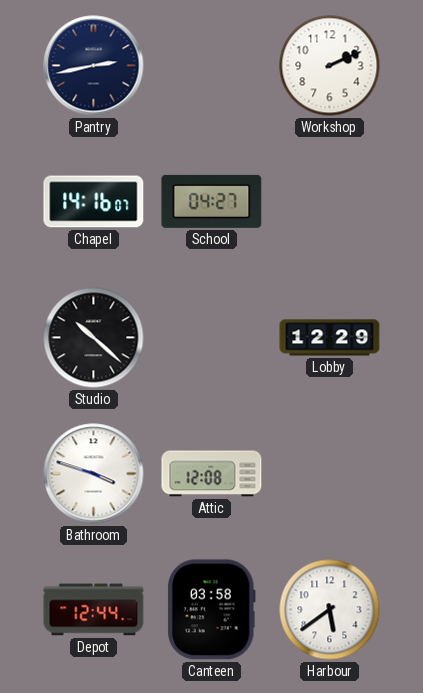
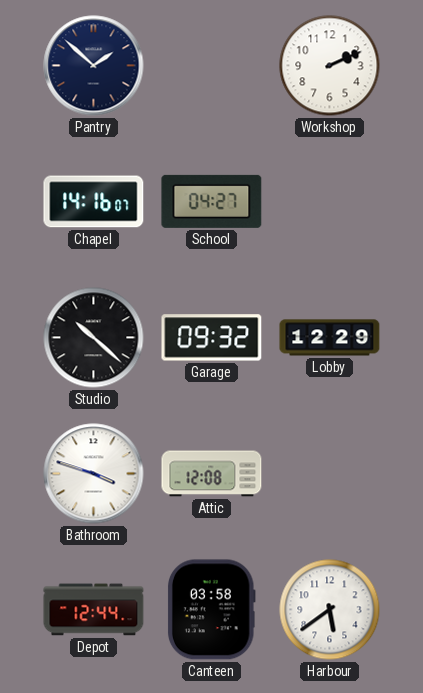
Pantry: 2:43 -> 1:52
Garage: none -> 09:32
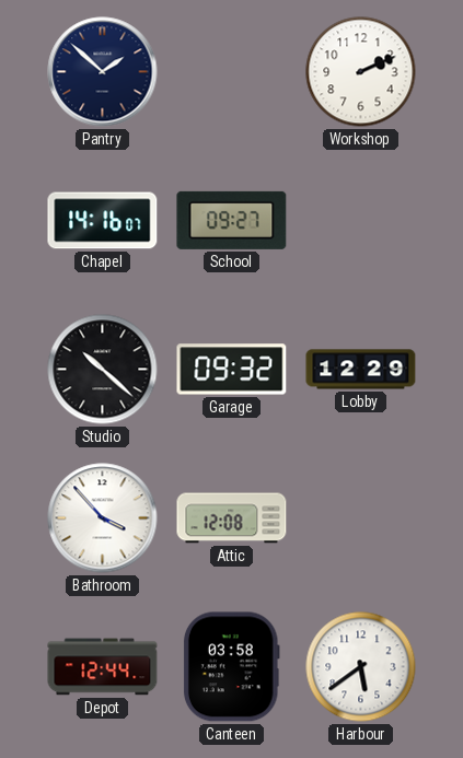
School: 04:27 -> 09:27
Bathroom: 3:48 -> 3:53
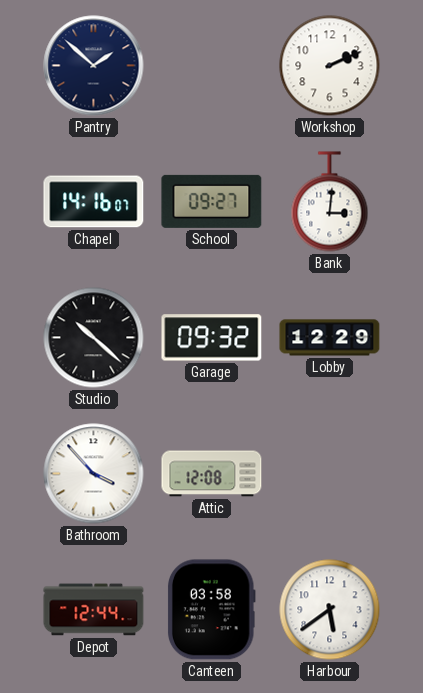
Bank: none -> 3:01
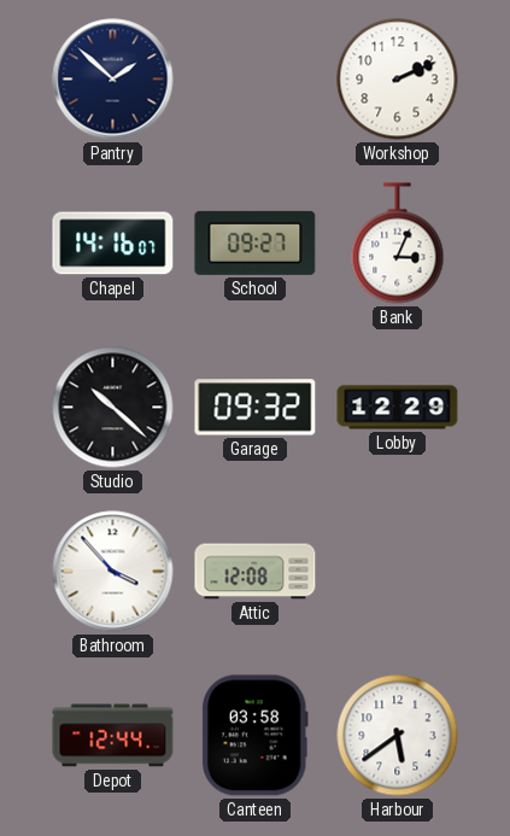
Bank: 3:01 -> 3:04
